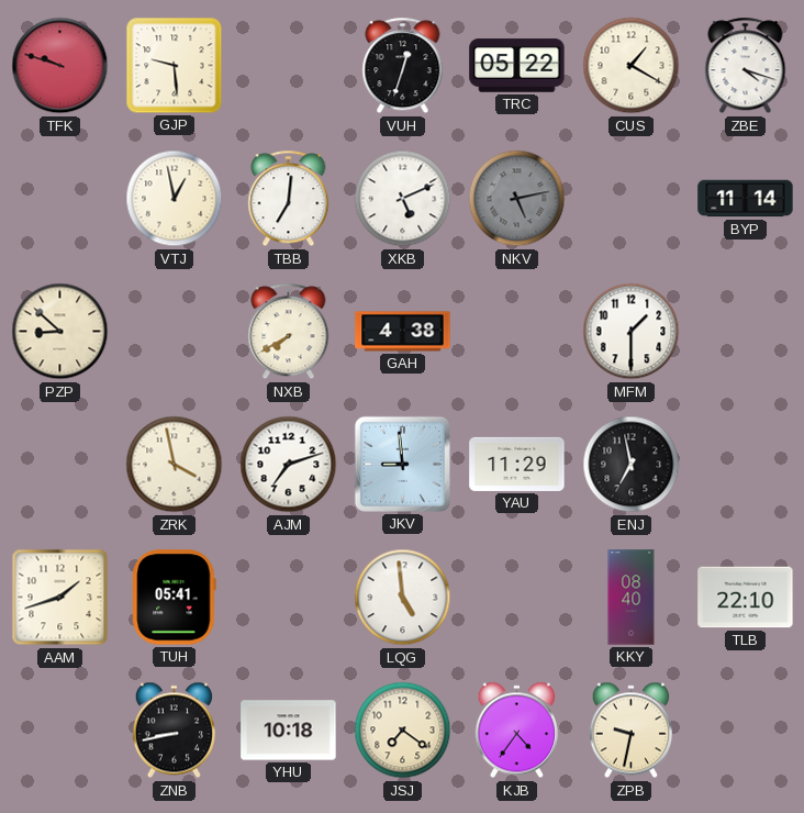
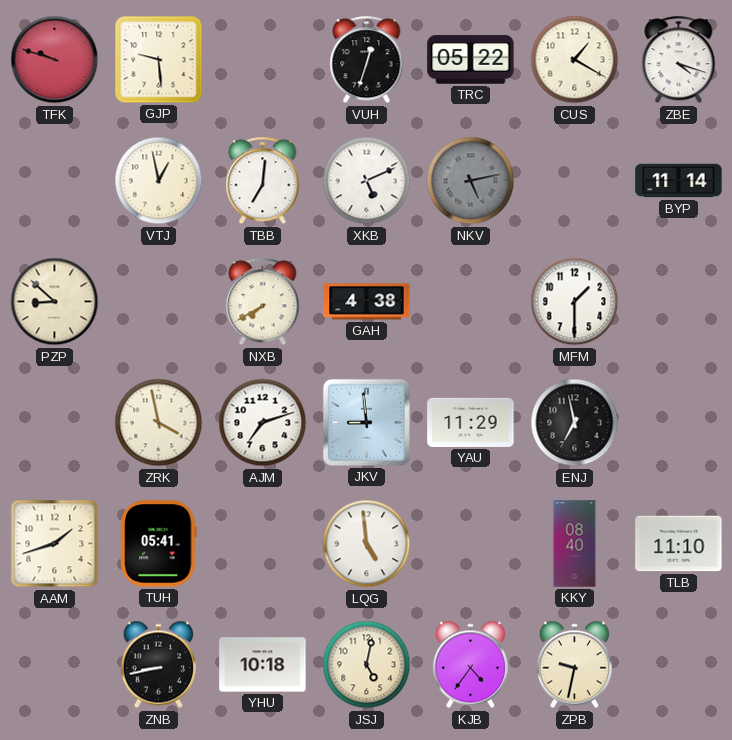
TLB: 22:10 -> 11:10
JSJ: 7:21 -> 5:02
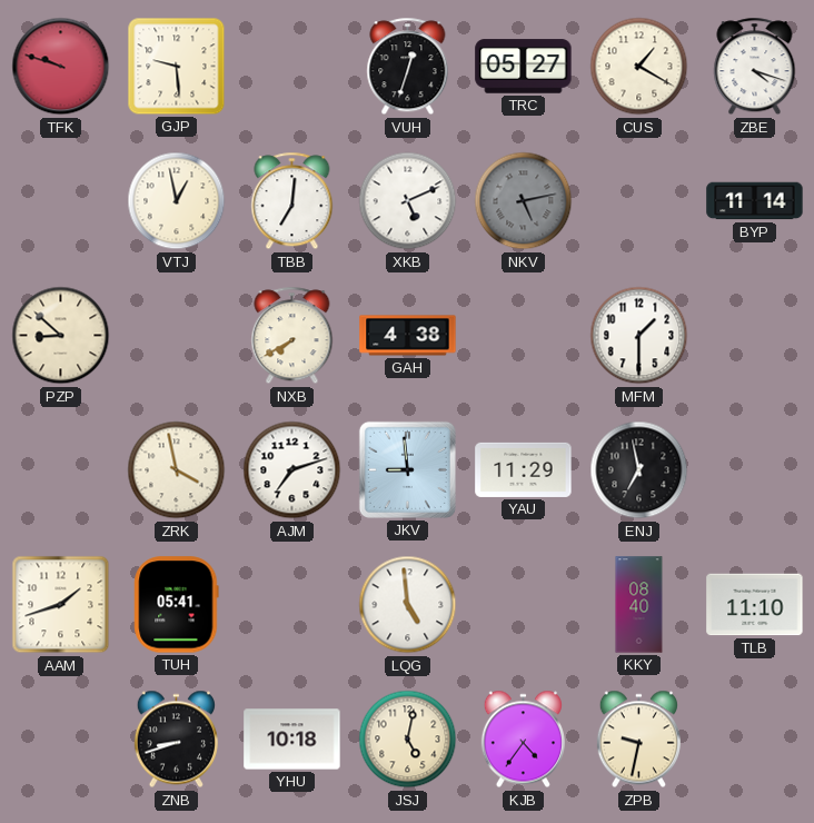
TRC: 05:22 -> 05:27
ZNB: 8:43 -> 8:42
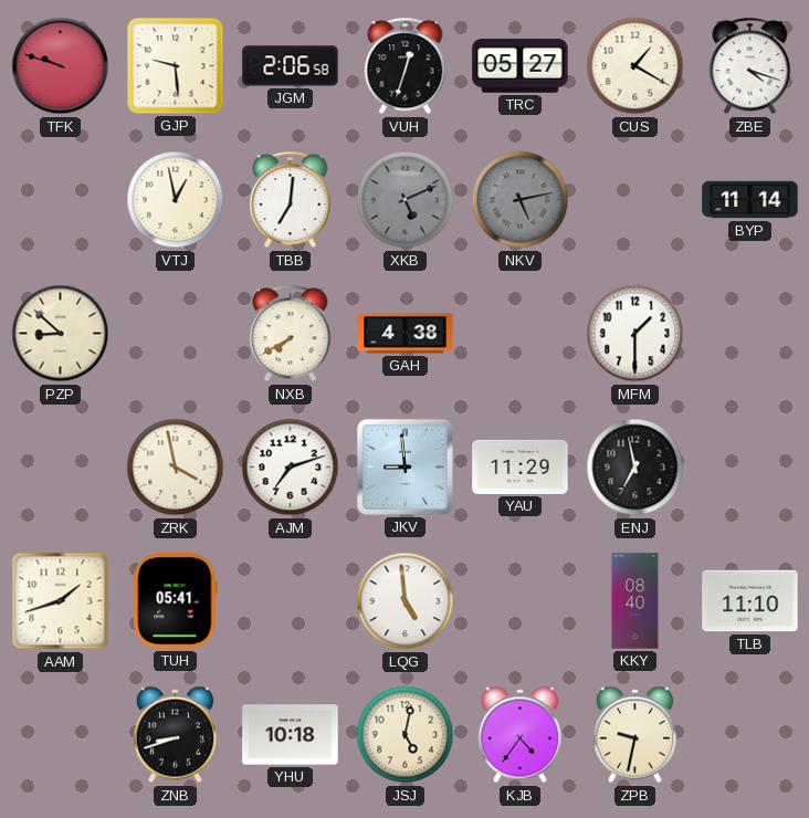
JGM: none -> 2:06
XKB dial: white -> grey
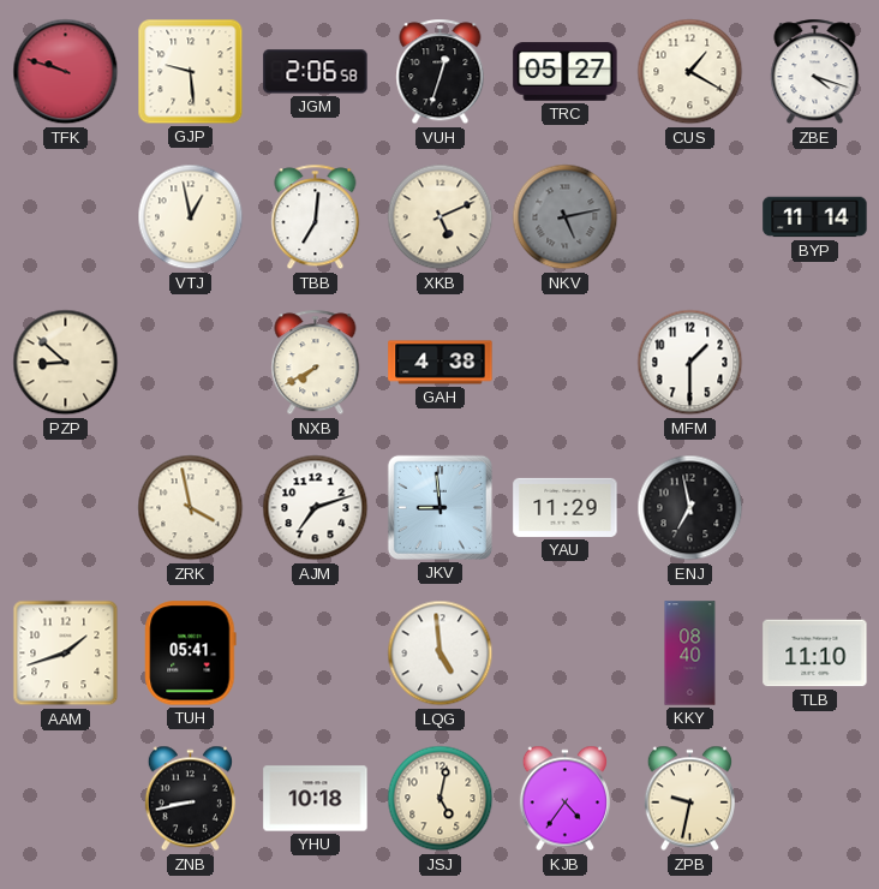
XKB dial: grey -> cream
ZNB: 8:42 -> 8:43
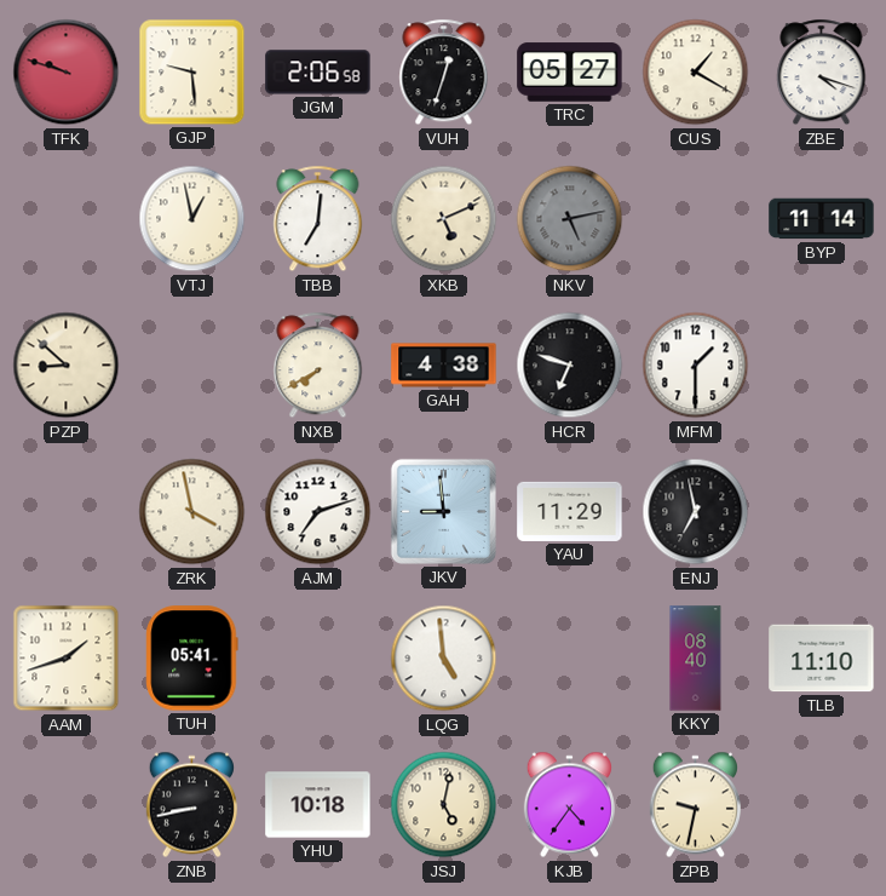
HCR: none -> 6:48
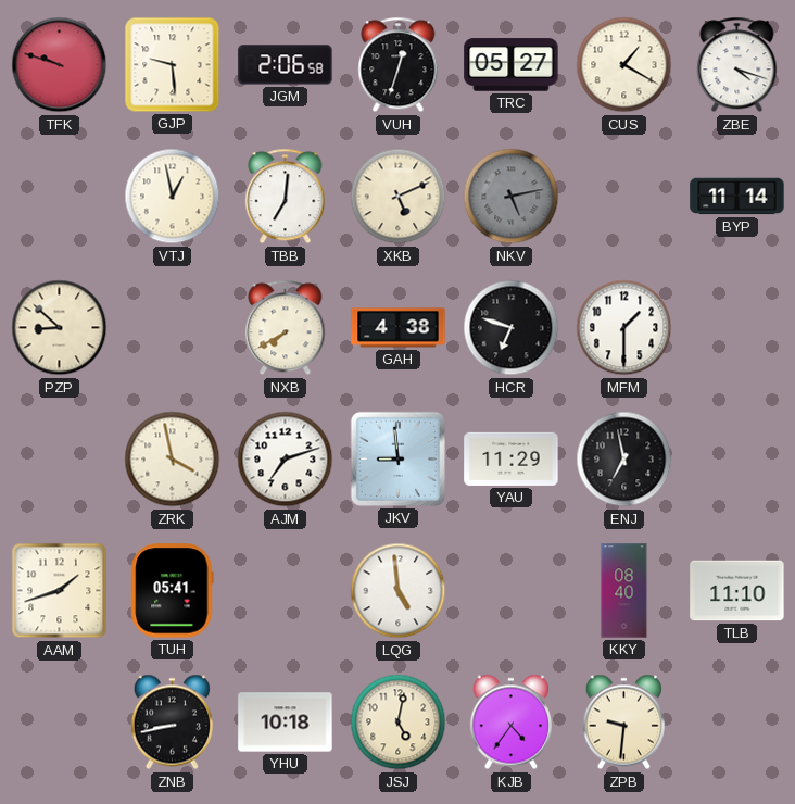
ZPB: 9:32 -> 9:31
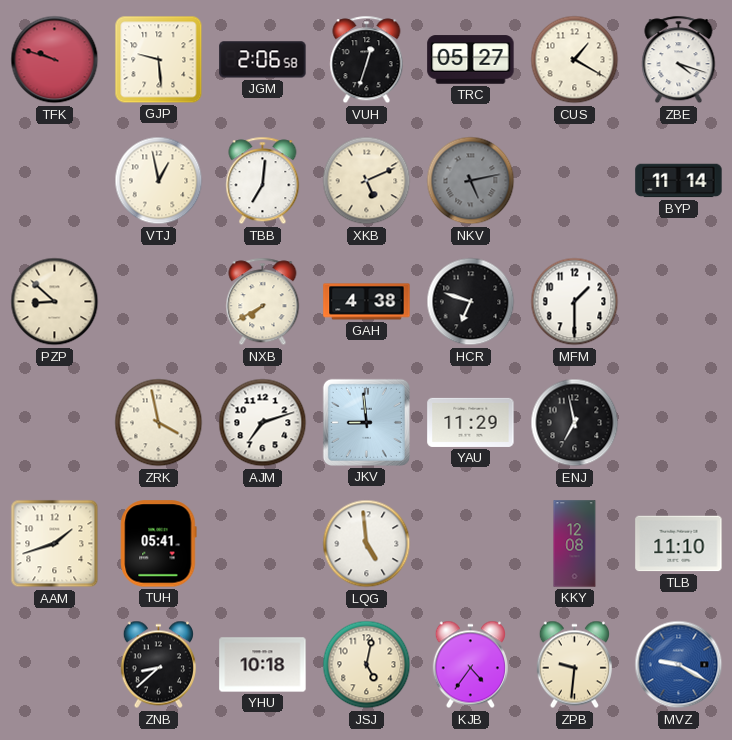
KKY: 08:40 -> 12:08
ZNB: 8:43 -> 8:38
MVZ: none -> 9:20
